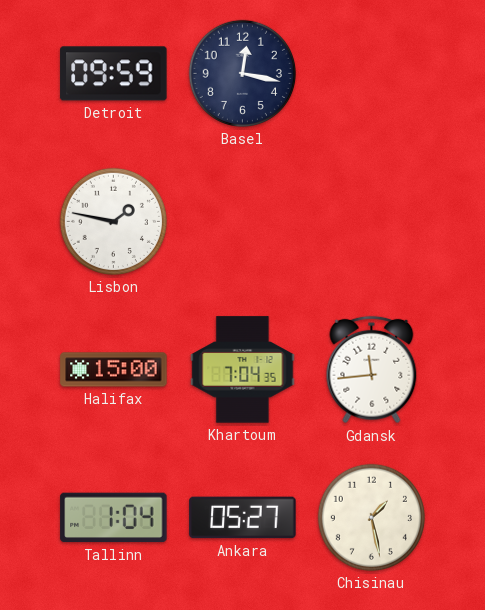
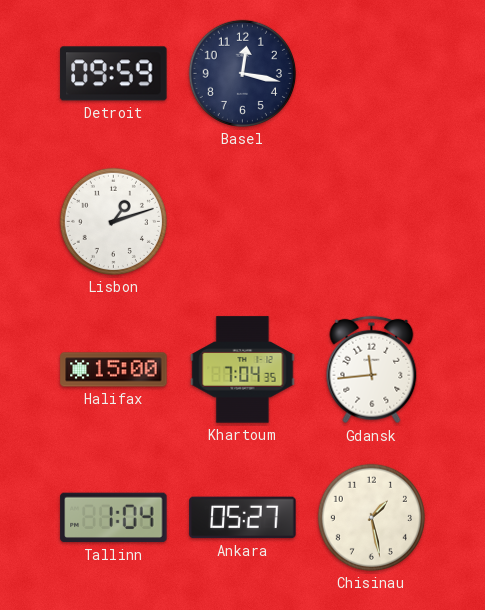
Lisbon: 1:47 -> 1:12
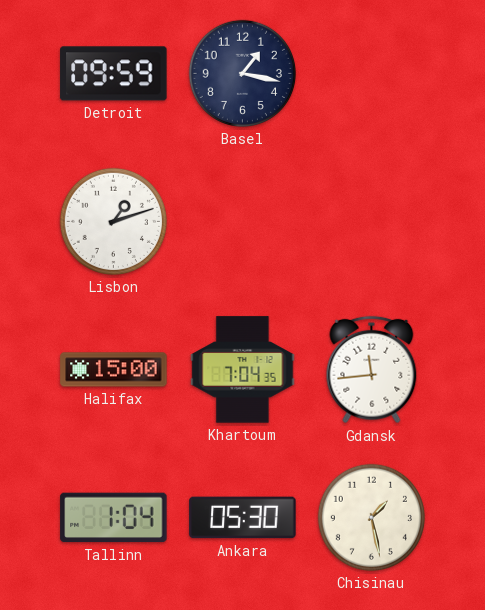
Basel: 12:17 -> 1:17
Ankara: 05:27 -> 05:30
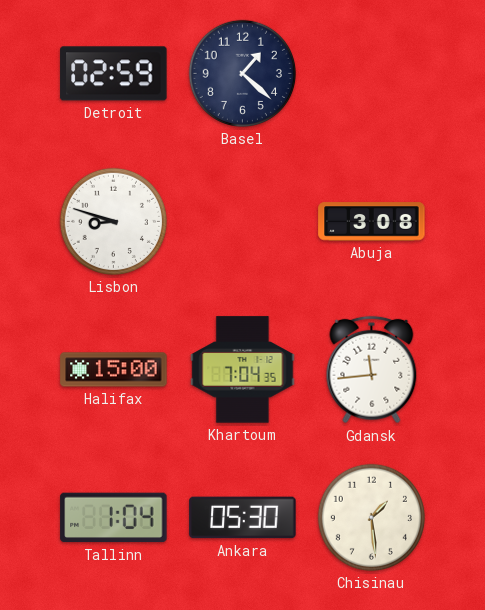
Detroit: 09:59 -> 02:59
Basel: 1:17 -> 1:22
Lisbon: 1:12 -> 8:48
Abuja: none -> 3:08
Chisinau: 1:28 -> 1:29
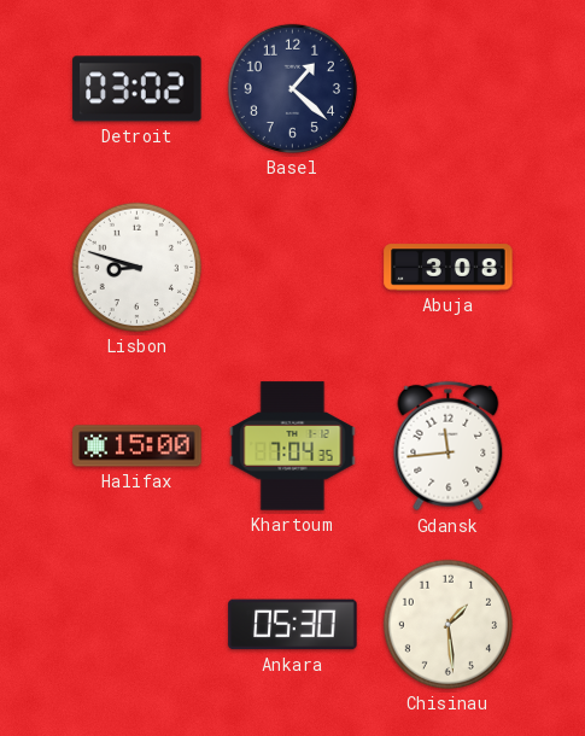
Detroit: 02:59 -> 03:02
Tallinn: 1:04 -> none
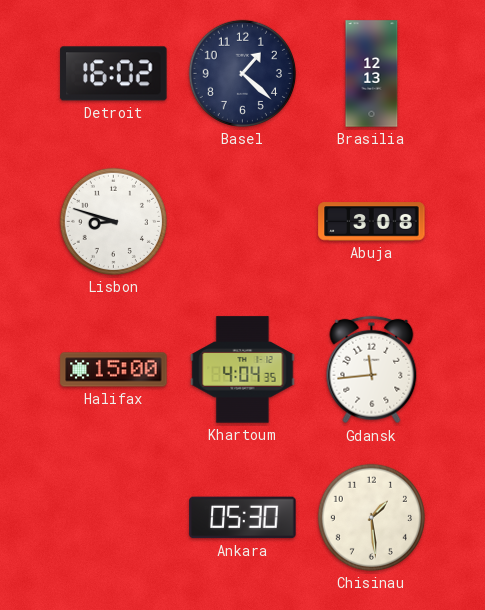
Detroit: 03:02 -> 16:02
Brasilia: none -> 12:13
Khartoum: 7:04 -> 4:04
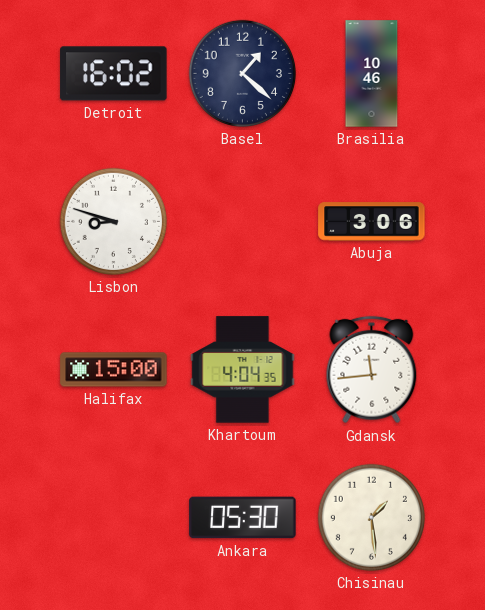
Brasilia: 12:13 -> 10:46
Abuja: 3:08 -> 3:06
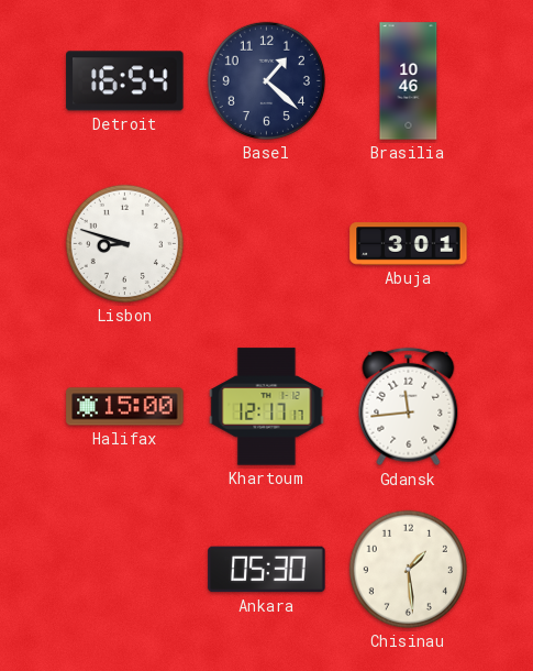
Detroit: 16:02 -> 16:54
Abuja: 3:06 -> 3:01
Khartoum: 4:04 -> 12:17
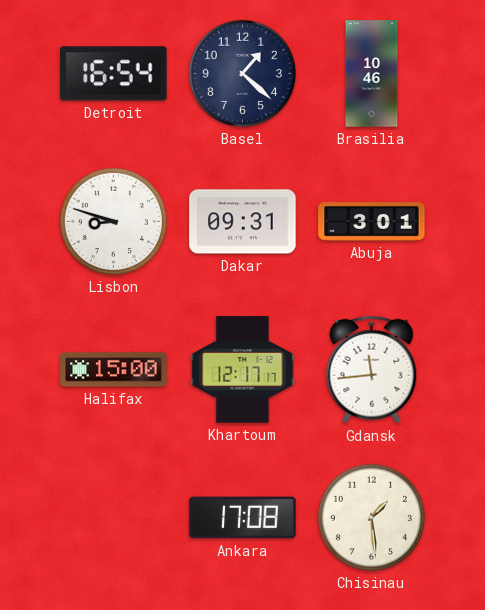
Dakar: none -> 09:31
Ankara: 05:30 -> 17:08
